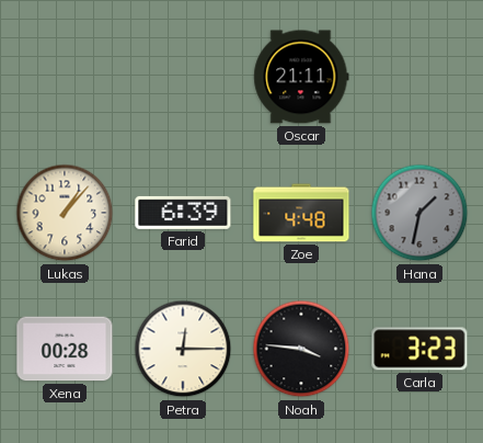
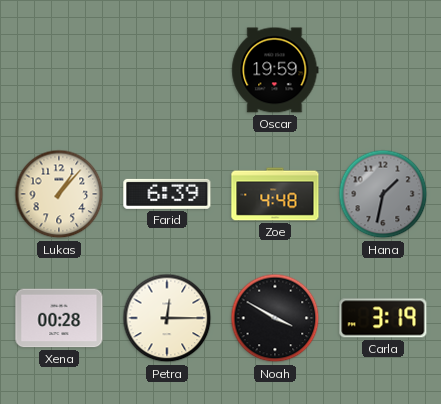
Oscar: 21:11 -> 19:59
Noah: 3:46 -> 3:50
Carla: 3:23 -> 3:19
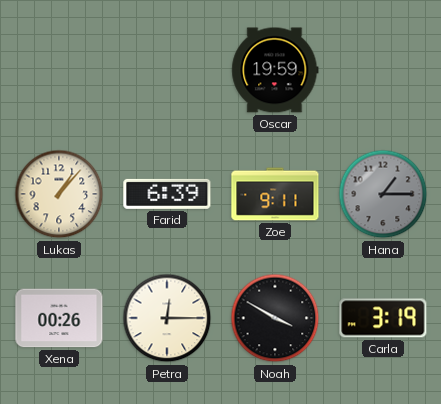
Zoe: 4:48 -> 9:11
Hana: 1:32 -> 1:15
Xena: 00:28 -> 00:26
